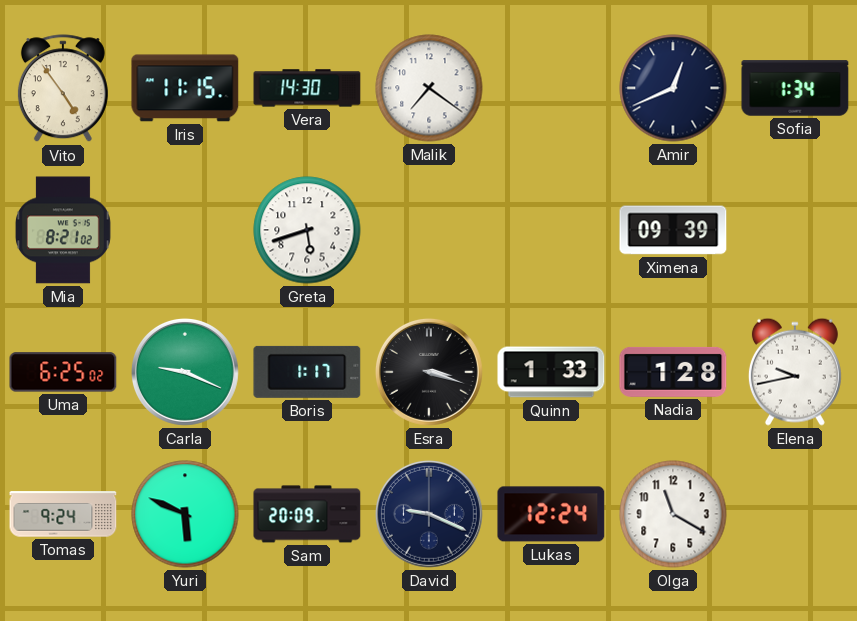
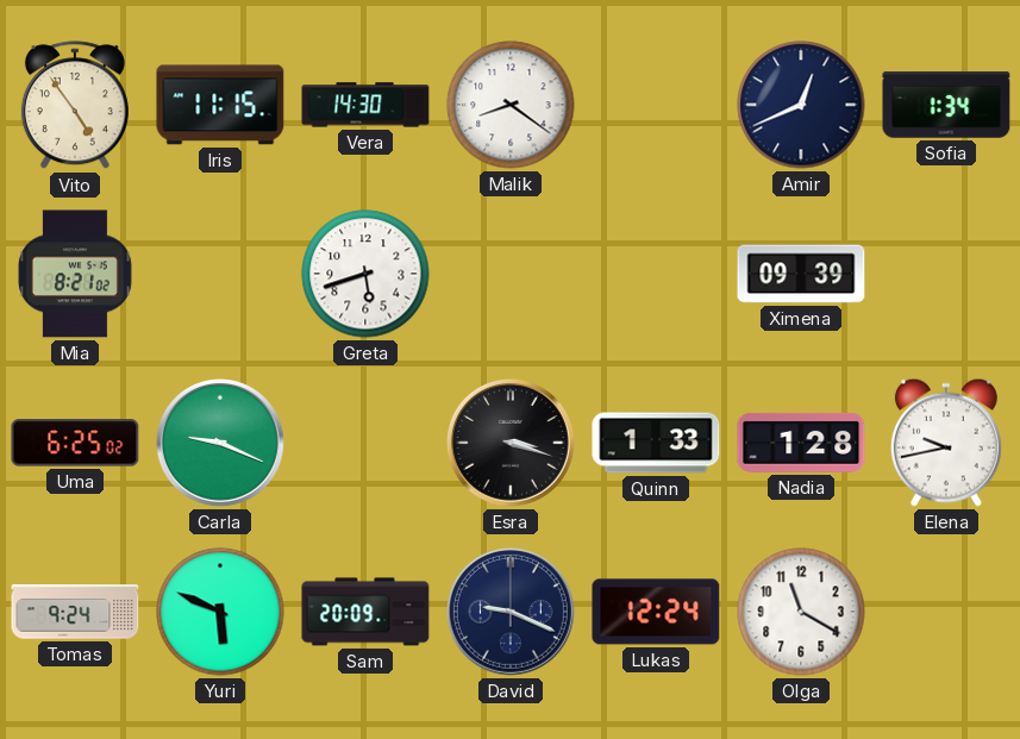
Malik: 7:21 -> 8:21
Boris: 1:17 -> none
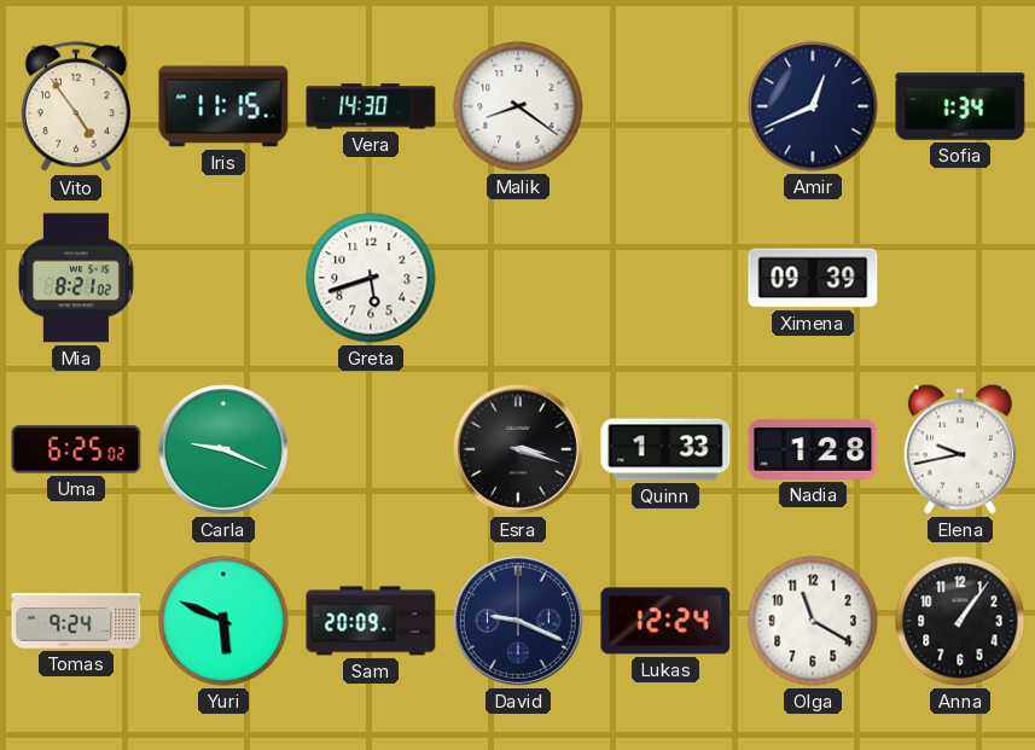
Anna: none -> 1:06
